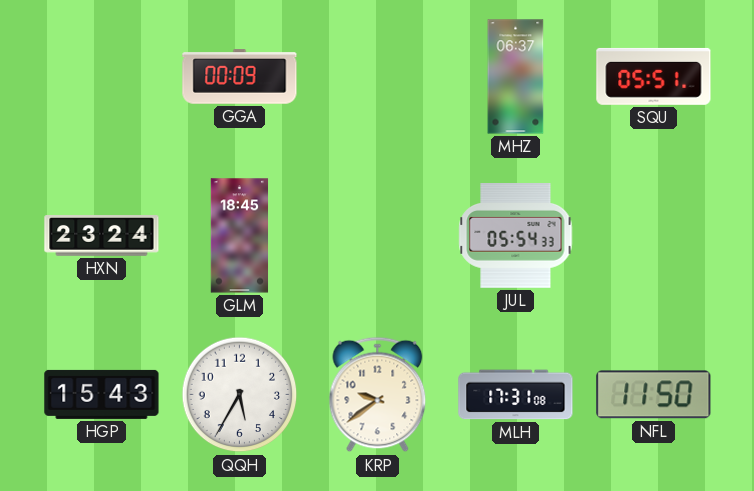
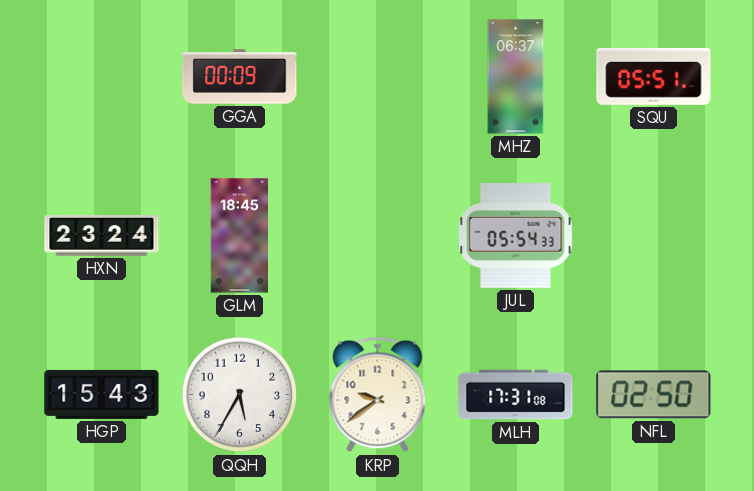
NFL: 11:50 -> 02:50
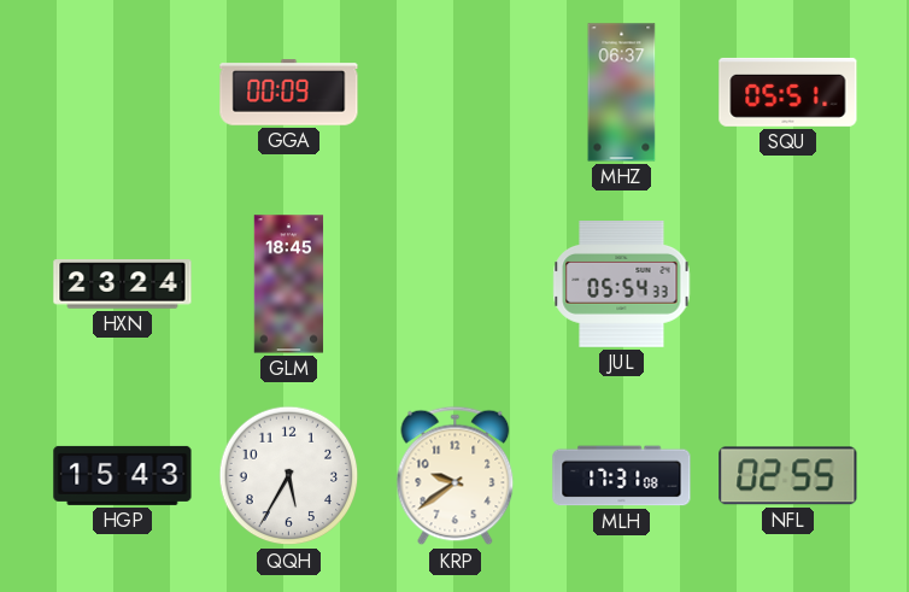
NFL: 02:50 -> 02:55
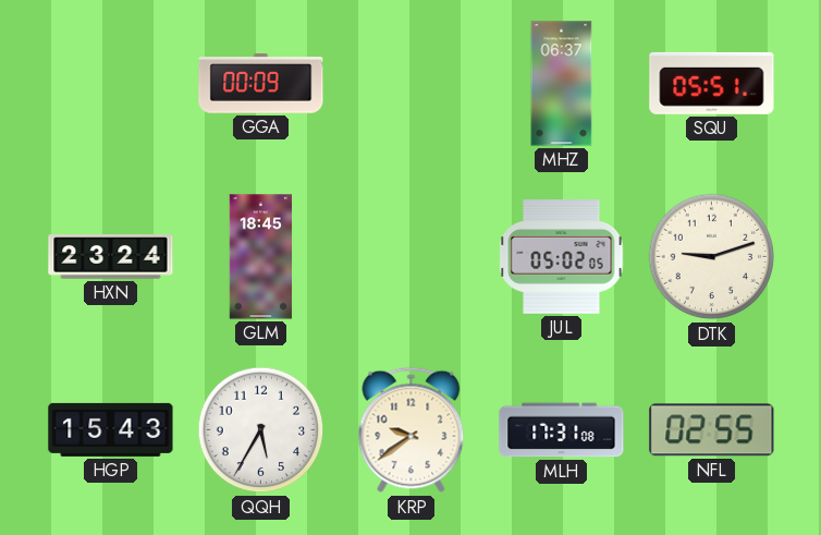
JUL: 05:54 -> 05:02
DTK: none -> 9:12
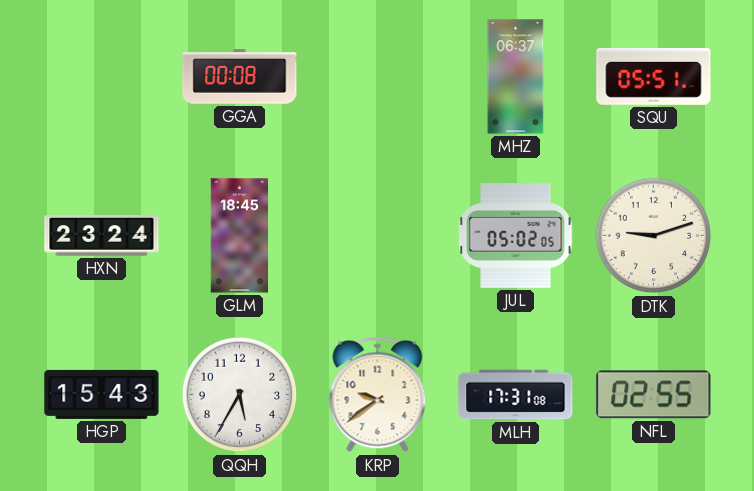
GGA: 00:09 -> 00:08
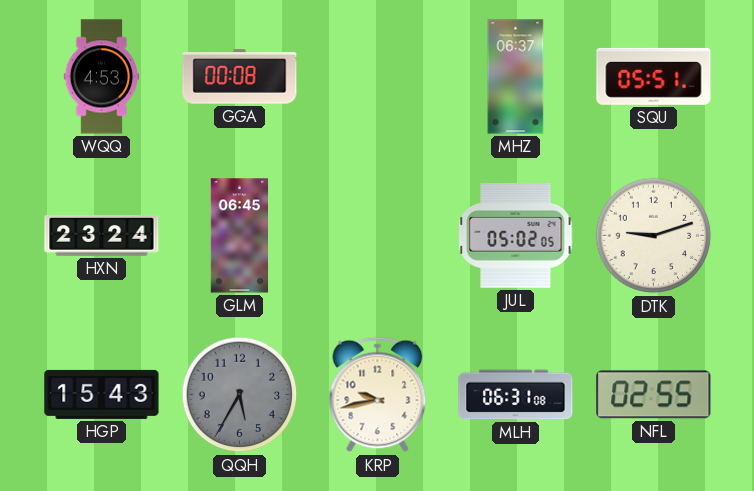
WQQ: none -> 4:53
GLM: 18:45 -> 06:45
QQH dial: white -> grey
KRP: 9:39 -> 9:43
MLH: 17:31 -> 06:31
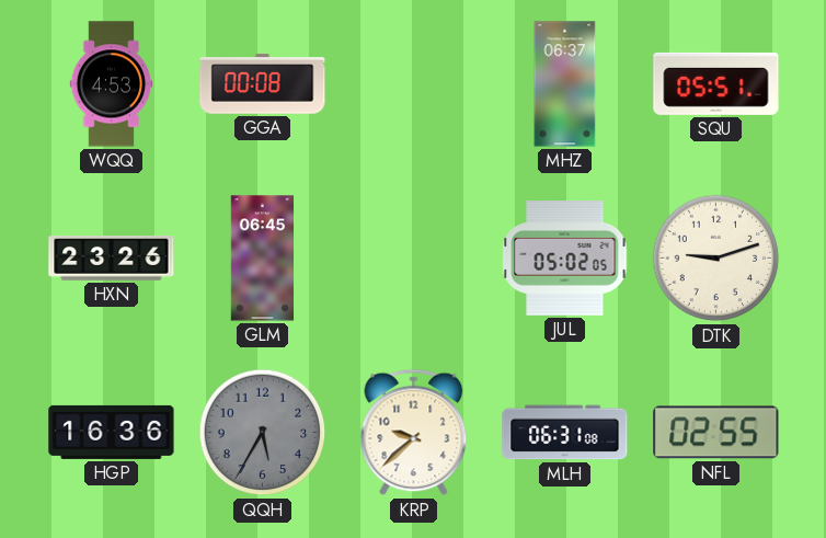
HXN: 23:24 -> 23:26
HGP: 15:43 -> 16:36
KRP: 9:43 -> 9:38
